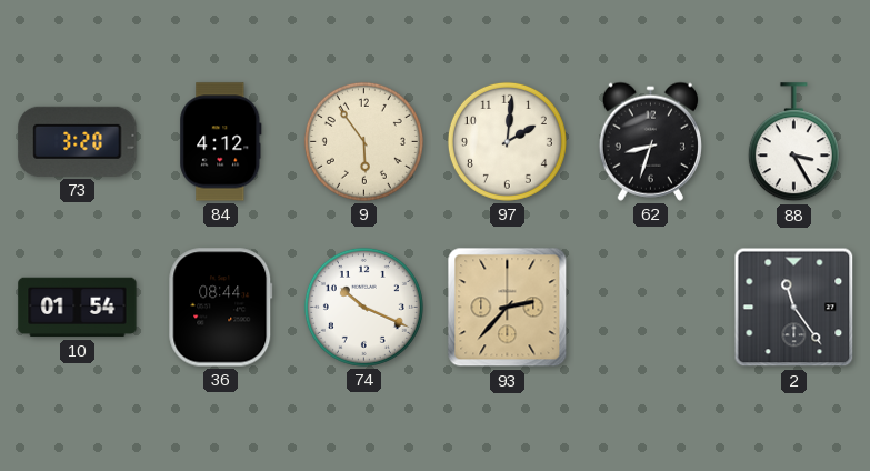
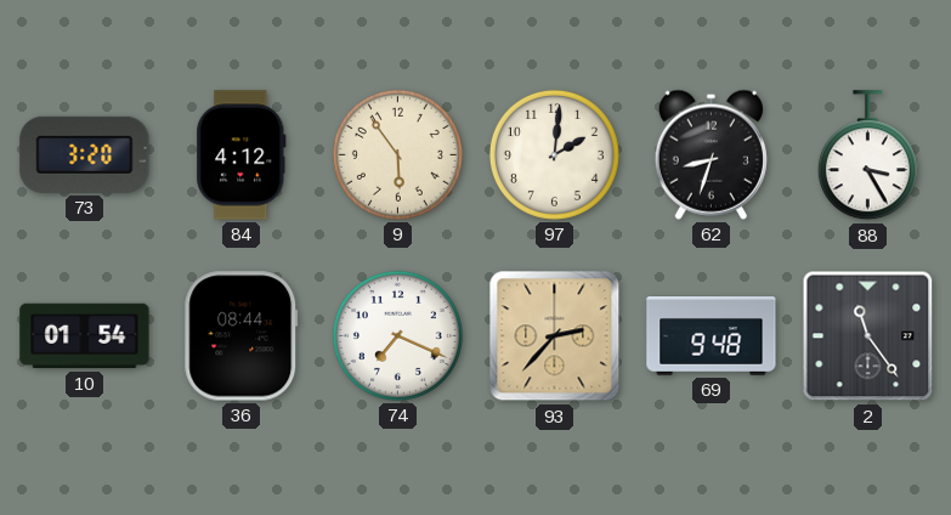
74: 10:19 -> 7:19
69: none -> 9:48
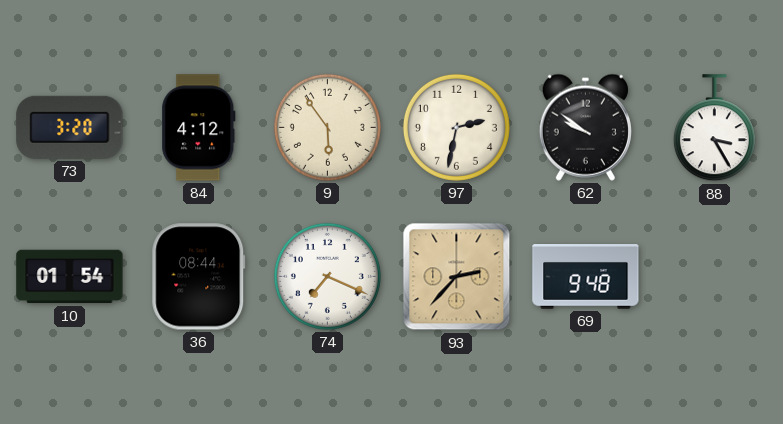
97: 2:01 -> 2:32
62: 8:33 -> 9:51
2: 11:24 -> none
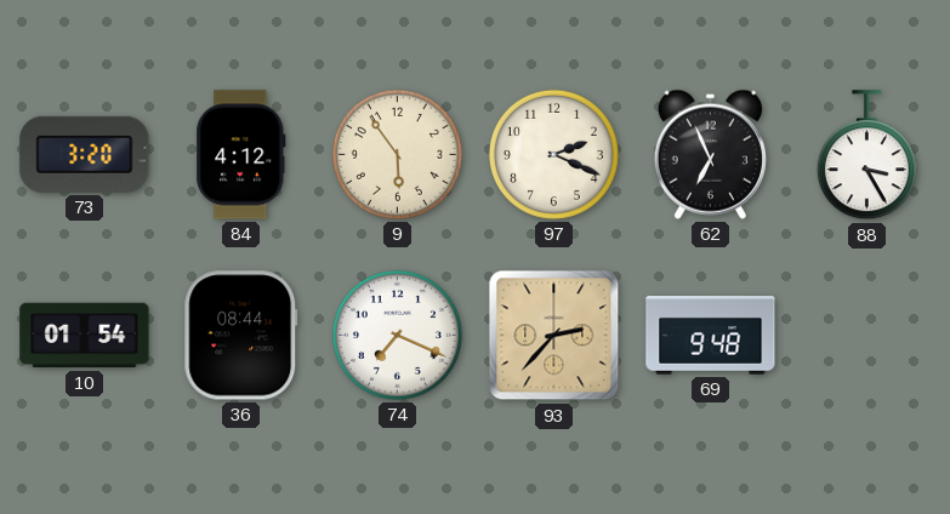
97: 2:32 -> 2:19
62: 9:51 -> 6:56
